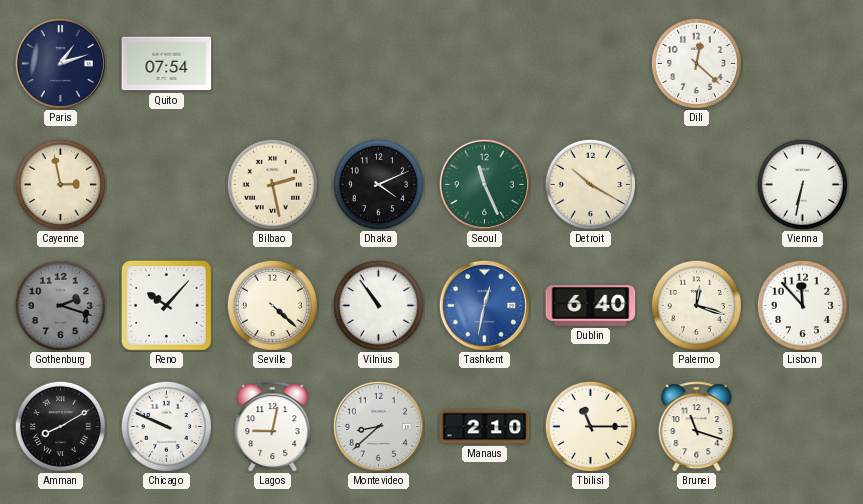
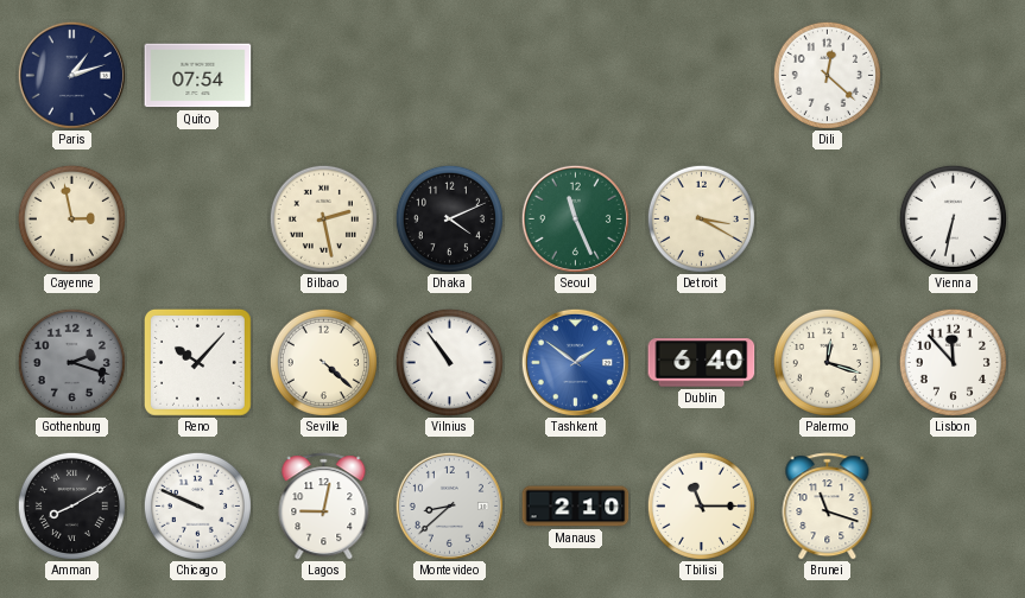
Detroit: 10:20 -> 3:20
Tashkent: 12:32 -> 1:51
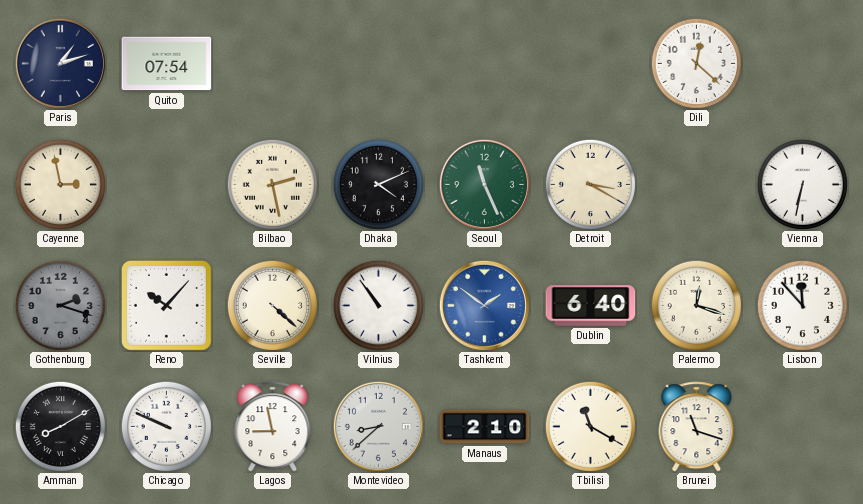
Lagos: 9:02 -> 8:58
Tbilisi: 11:15 -> 11:20
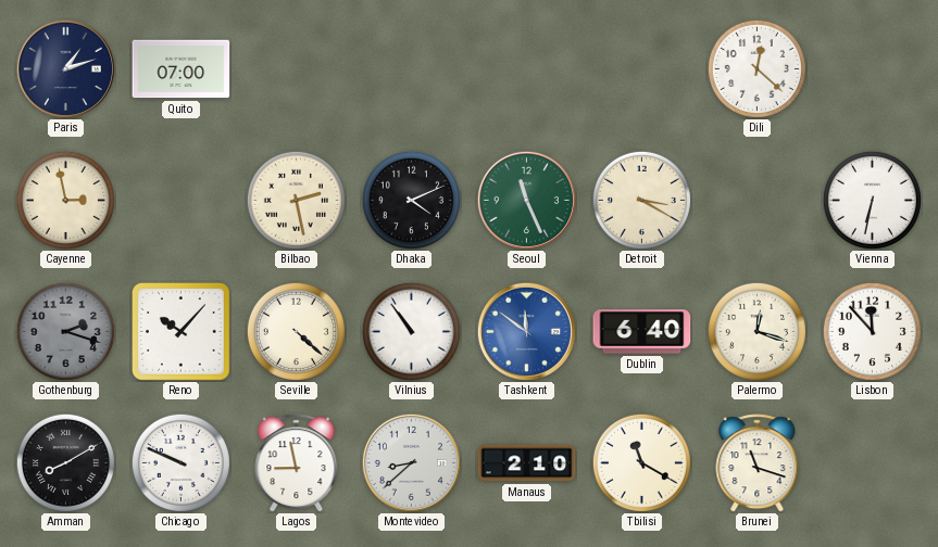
Quito: 07:54 -> 07:00
Tashkent: 1:51 -> 11:51
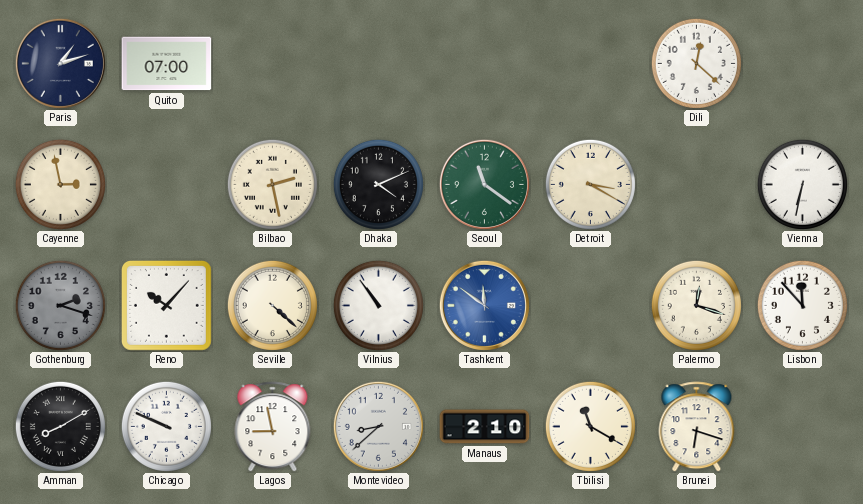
Seoul: 11:26 -> 11:21
Dublin: 6:40 -> none
Brunei: 11:18 -> 6:18
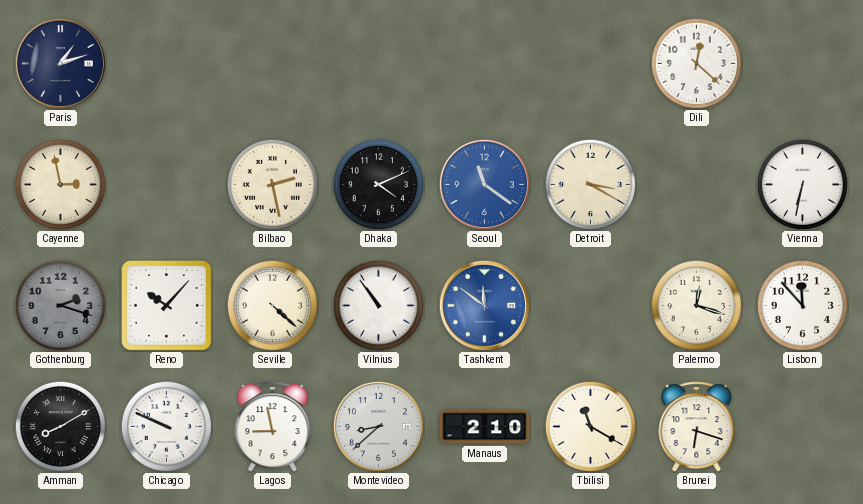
Quito: 07:00 -> none
Seoul dial: green -> blue
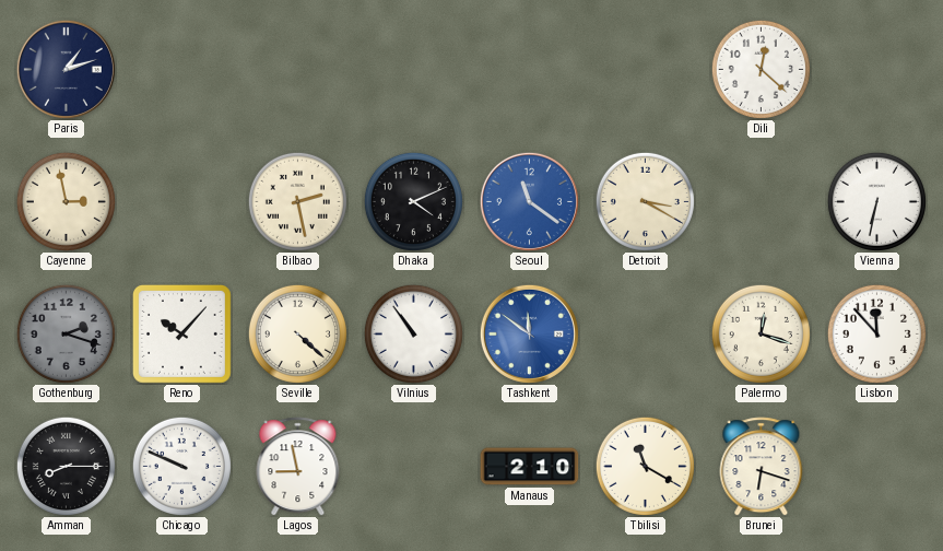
Amman: 8:10 -> 8:15
Montevideo: 8:38 -> none
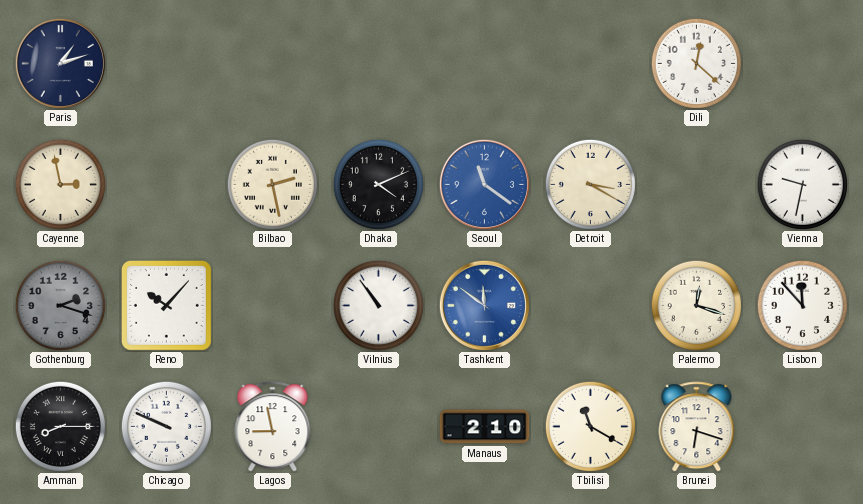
Vienna: 6:32 -> 9:32
Seville: 4:22 -> none
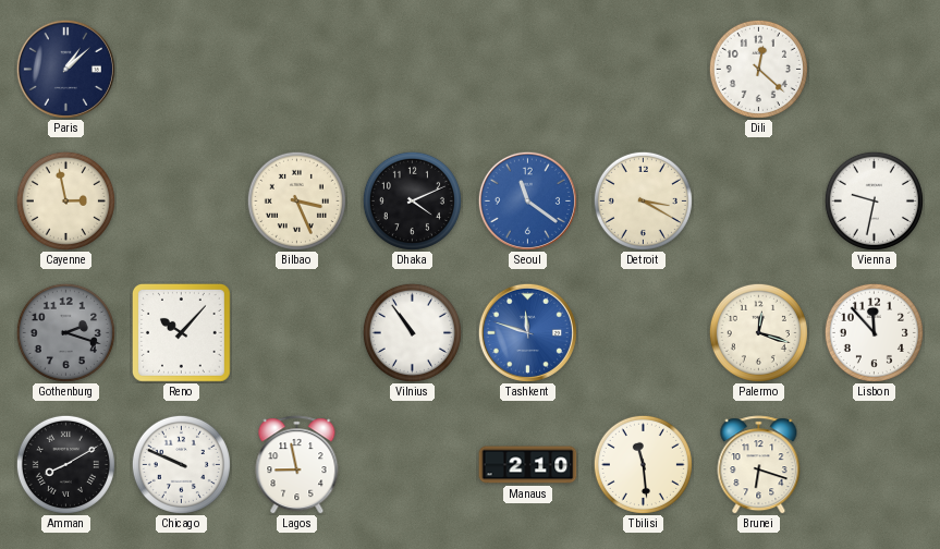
Paris: 1:12 -> 1:08
Bilbao: 2:28 -> 3:26
Tashkent: 11:51 -> 11:48
Amman: 8:15 -> 8:10
Tbilisi: 11:20 -> 11:29
